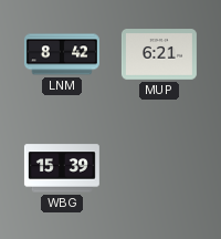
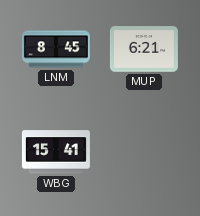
LNM: 8:42 -> 8:45
WBG: 15:39 -> 15:41
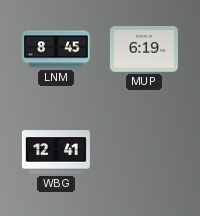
MUP: 6:21 -> 6:19
WBG: 15:41 -> 12:41
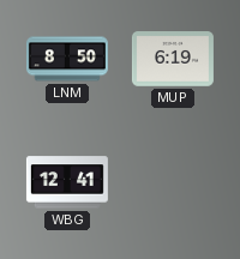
LNM: 8:45 -> 8:50
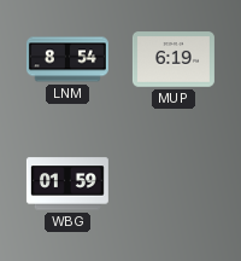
LNM: 8:50 -> 8:54
WBG: 12:41 -> 01:59
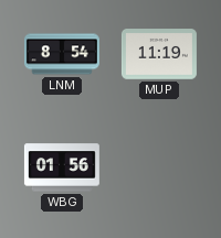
MUP: 6:19 -> 11:19
WBG: 01:59 -> 01:56
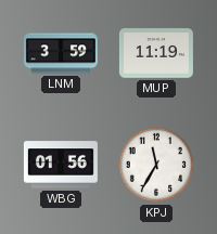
LNM: 8:54 -> 3:59
KPJ: none -> 11:35
